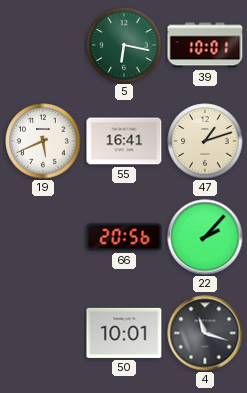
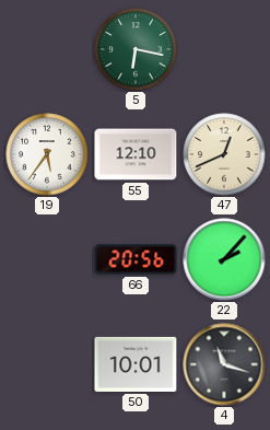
39: 10:01 -> none
19: 5:41 -> 5:36
55: 16:41 -> 12:10
47: 1:12 -> 12:41
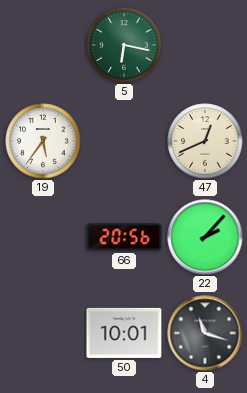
55: 12:10 -> none
